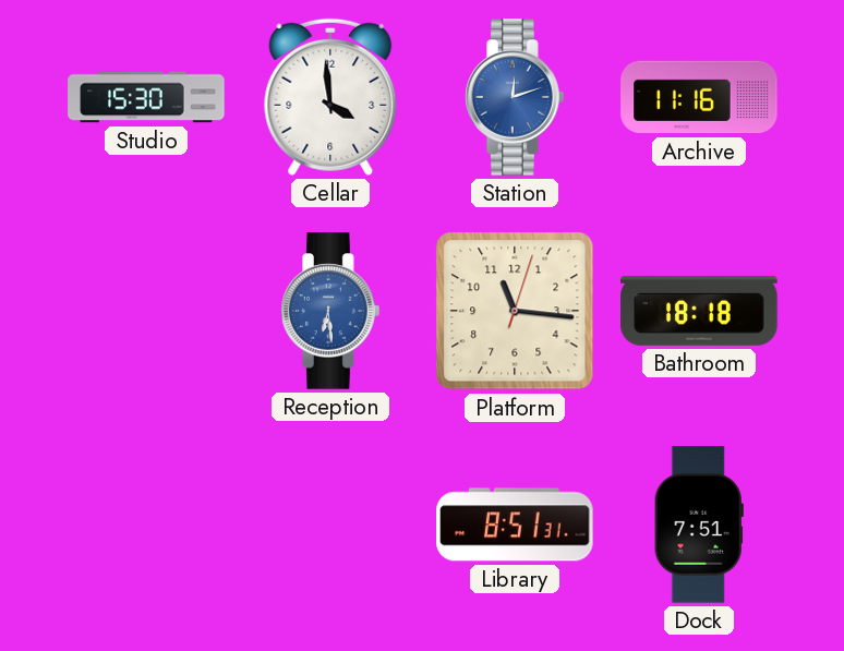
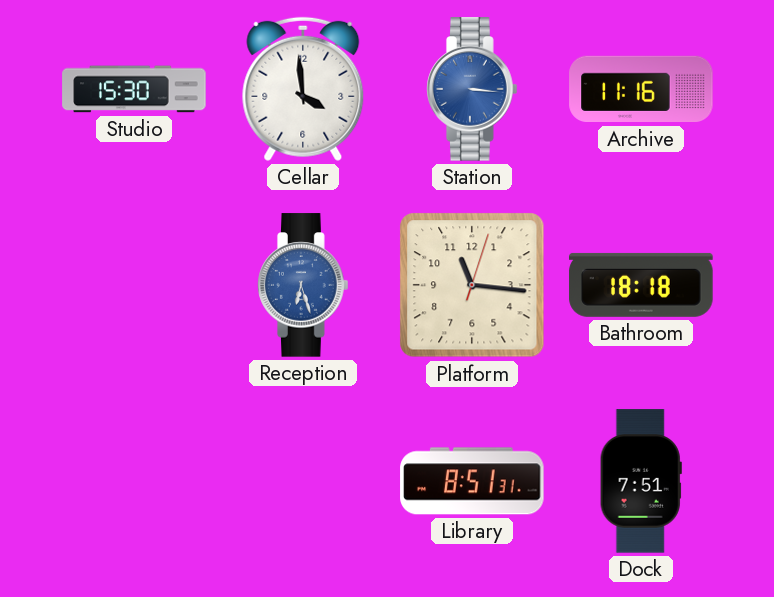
Station: 12:12 -> 3:16
Reception: 6:29 -> 6:27
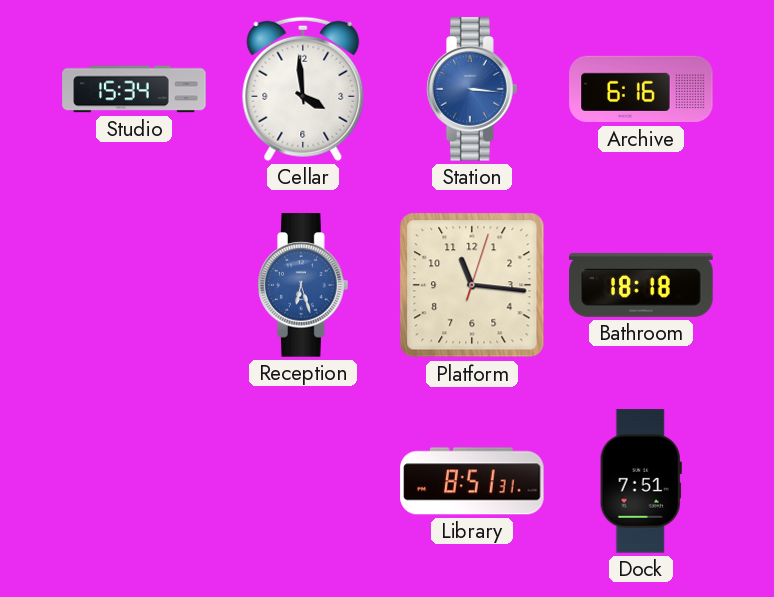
Studio: 15:30 -> 15:34
Archive: 11:16 -> 6:16
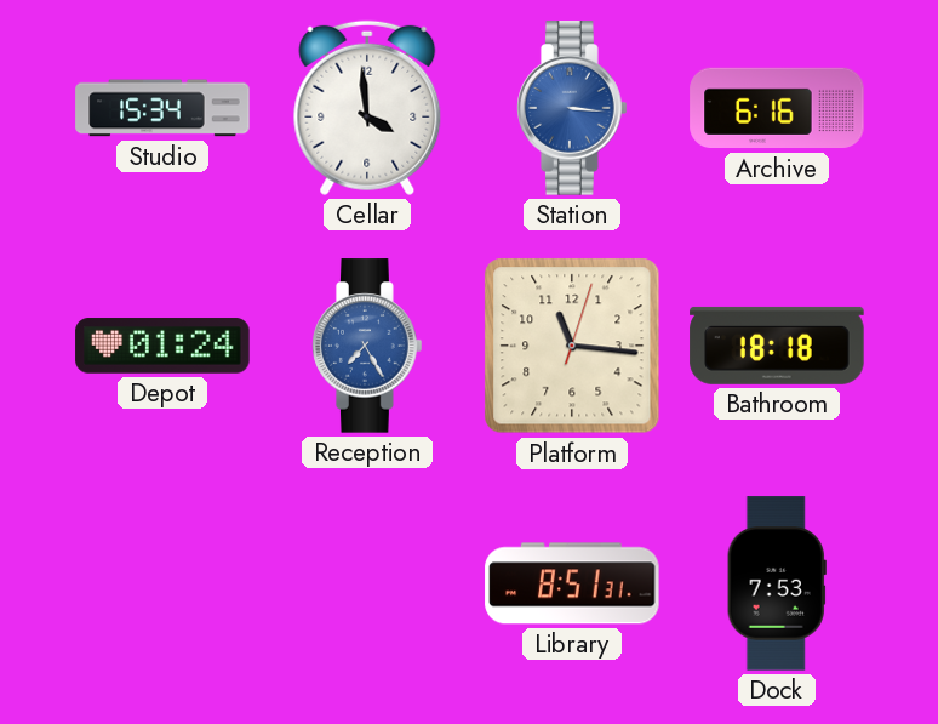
Depot: none -> 01:24
Reception: 6:27 -> 7:25
Dock: 7:51 -> 7:53
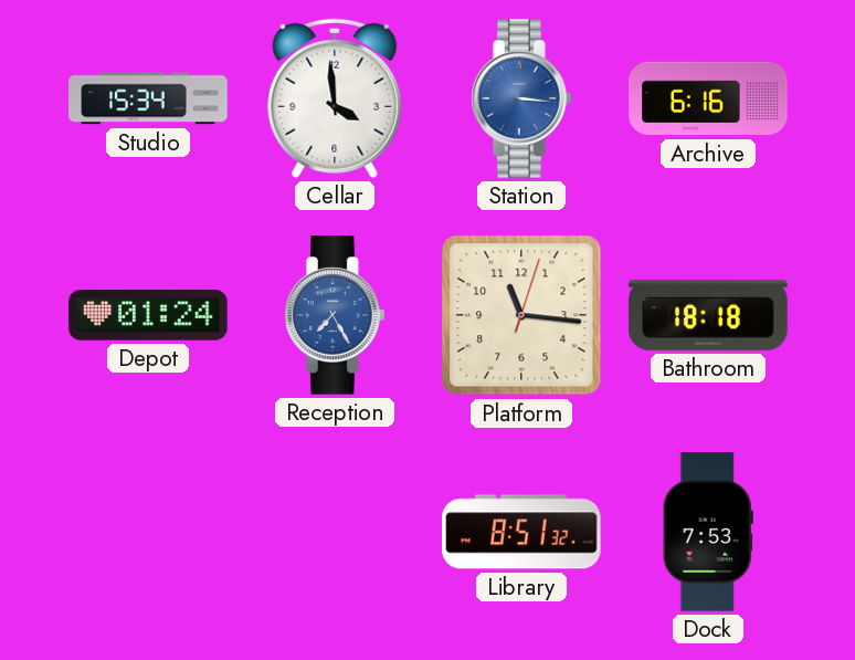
Library: 8:51:31 -> 8:51:32
